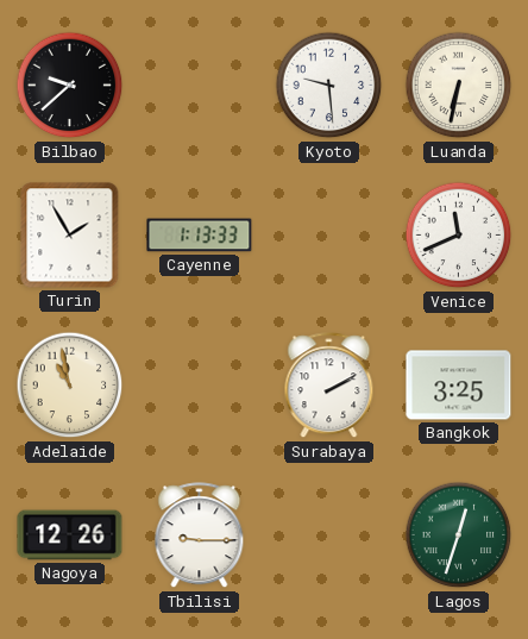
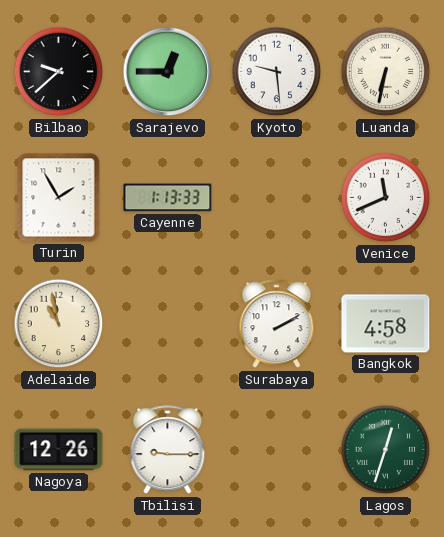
Sarajevo: none -> 12:45
Bangkok: 3:25 -> 4:58
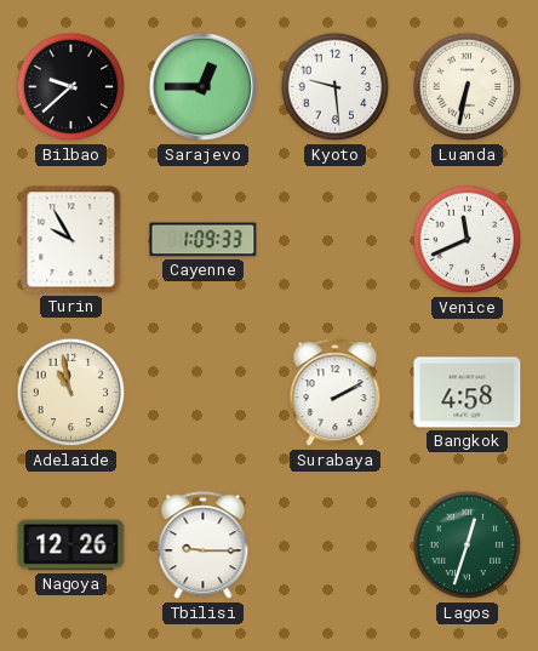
Turin: 1:55 -> 9:55
Cayenne: 1:13 -> 1:09
